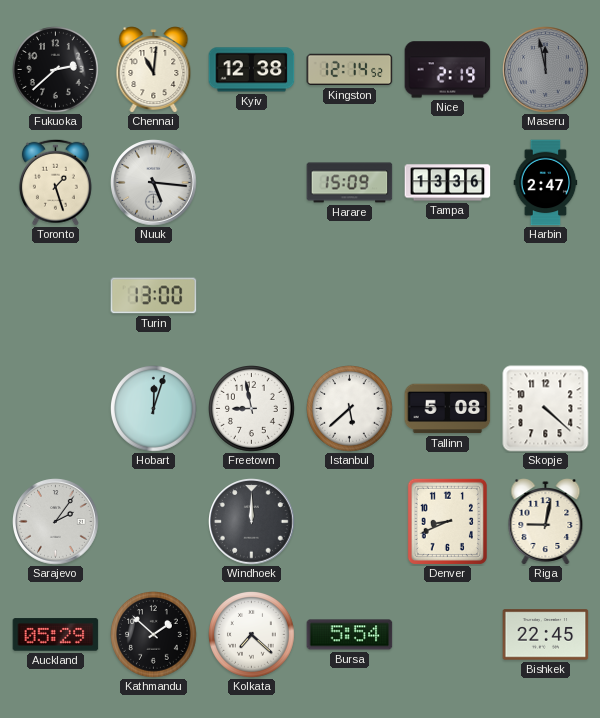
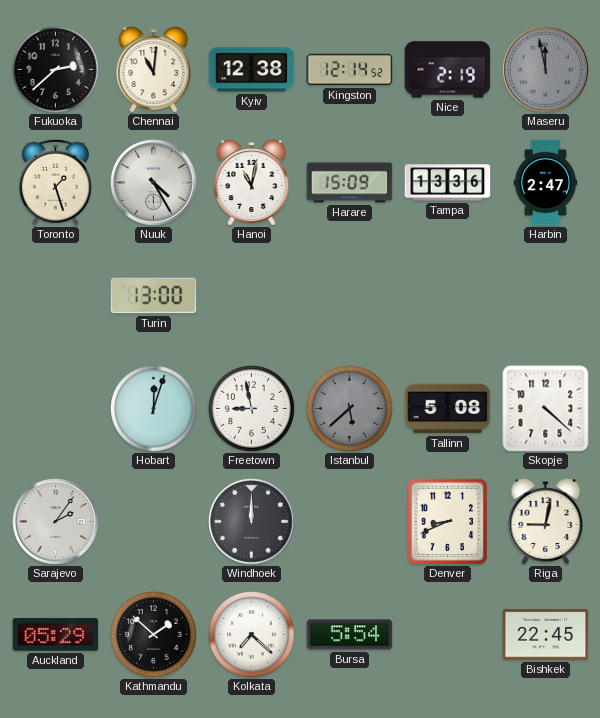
Nuuk: 5:16 -> 4:25
Hanoi: none -> 11:02
Istanbul dial: white -> grey
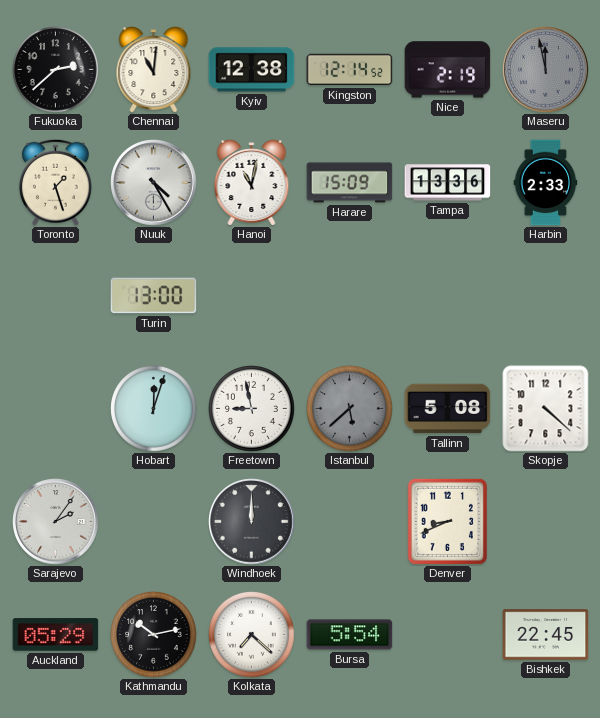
Harbin: 2:47 -> 2:33
Riga: 9:02 -> none
Kathmandu: 1:52 -> 10:13
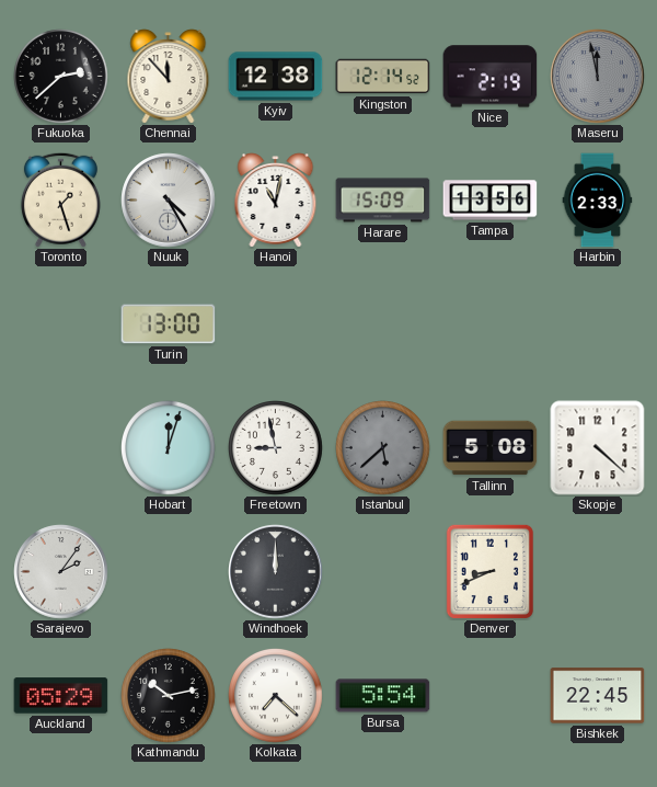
Chennai: 11:01 -> 11:53
Tampa: 13:36 -> 13:56
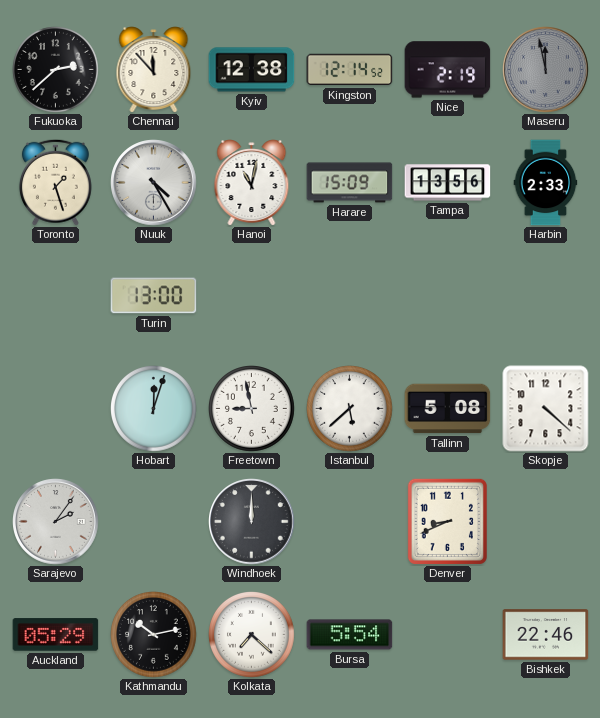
Istanbul dial: grey -> white
Bishkek: 22:45 -> 22:46
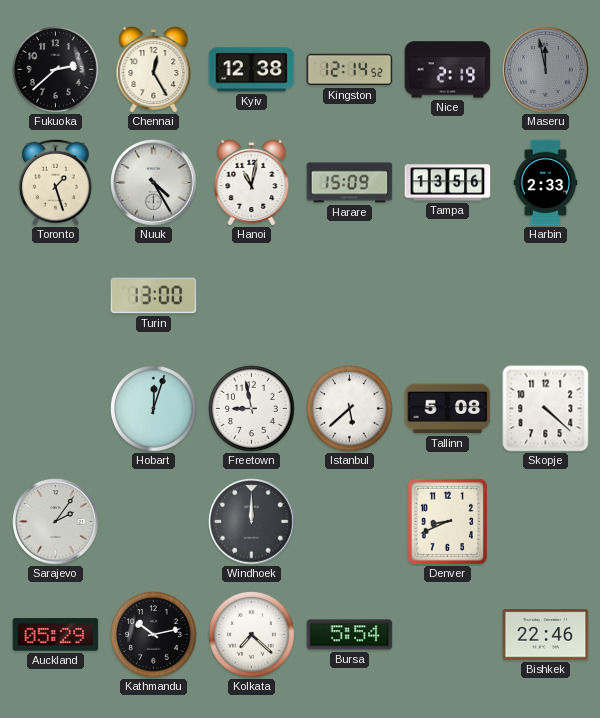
Chennai: 11:53 -> 12:25
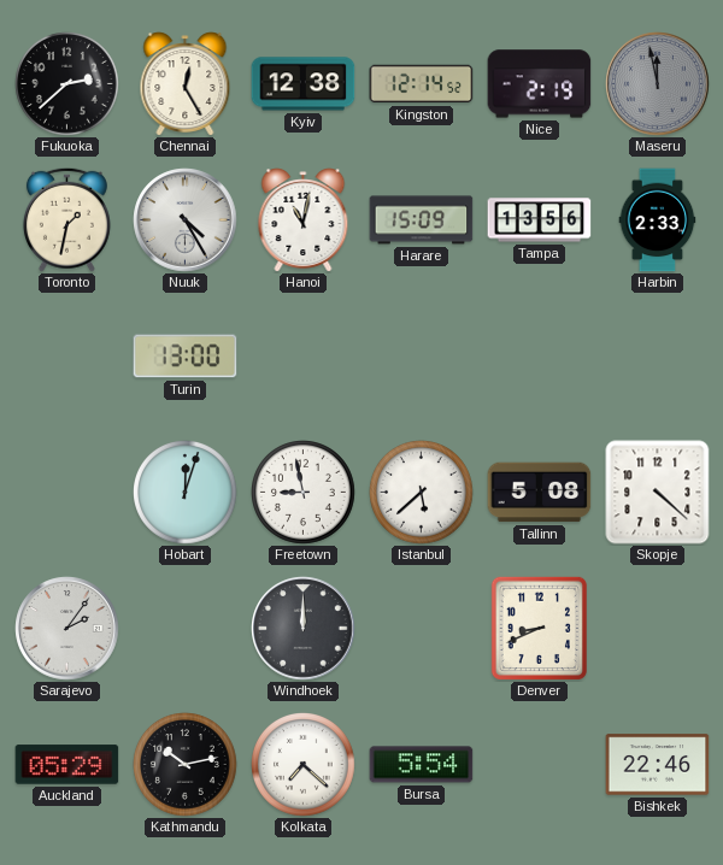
Toronto: 1:27 -> 1:32
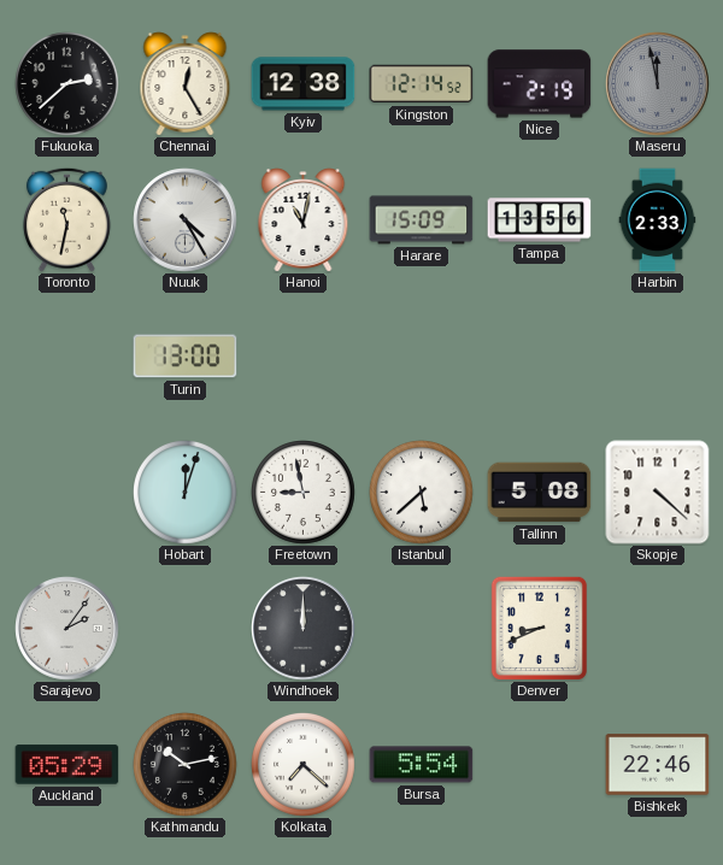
Toronto: 1:32 -> 11:32
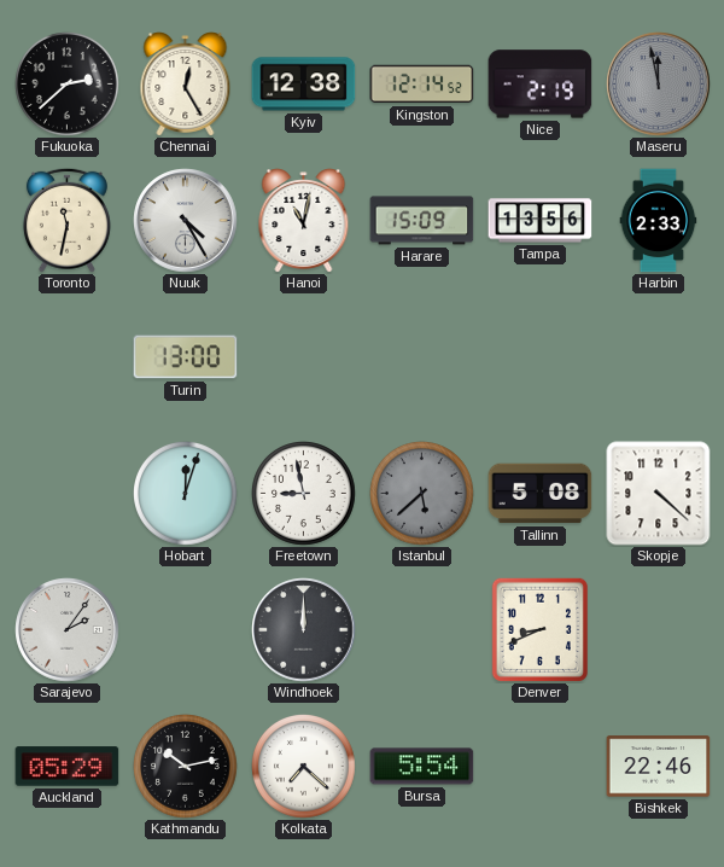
Istanbul dial: white -> grey
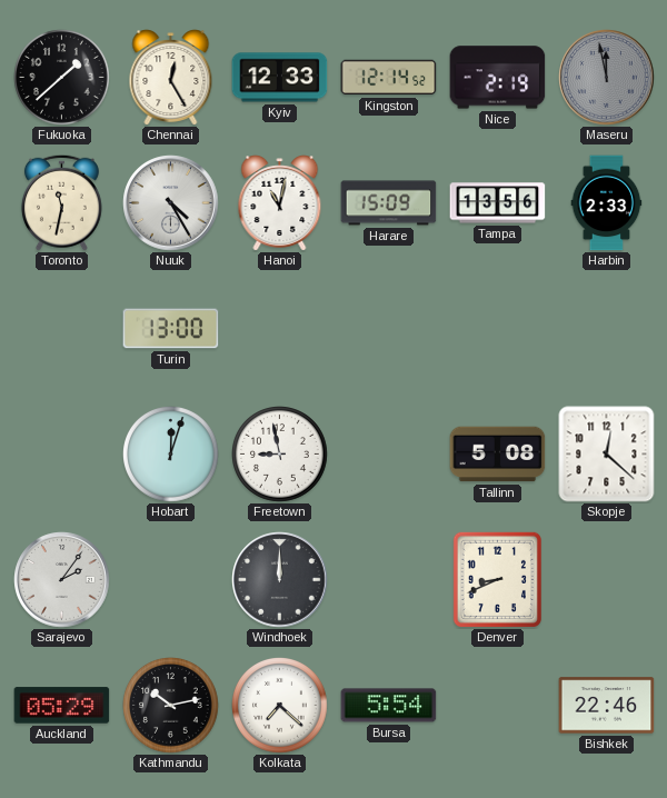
Fukuoka: 2:38 -> 1:38
Kyiv: 12:38 -> 12:33
Istanbul: 5:38 -> none
Skopje: 4:22 -> 12:22
